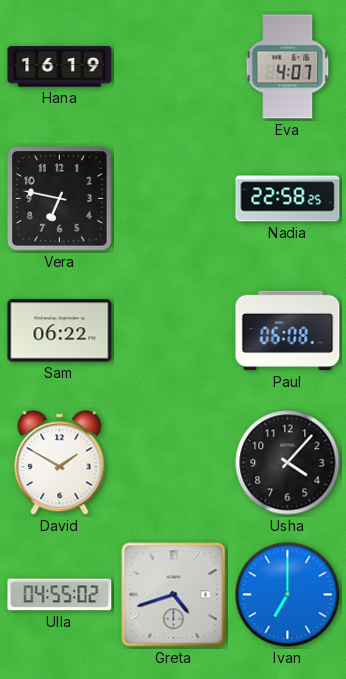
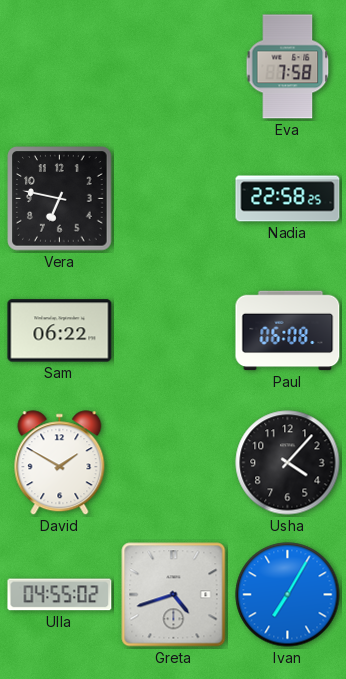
Hana: 16:19 -> none
Eva: 4:07 -> 7:58
Ivan: 7:00 -> 7:05
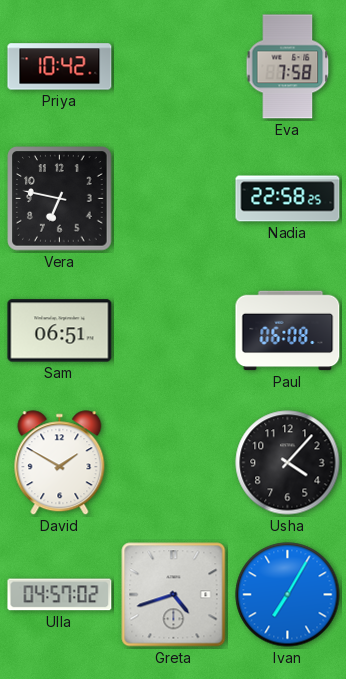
Priya: none -> 10:42
Sam: 06:22 -> 06:51
Ulla: 04:55 -> 04:57
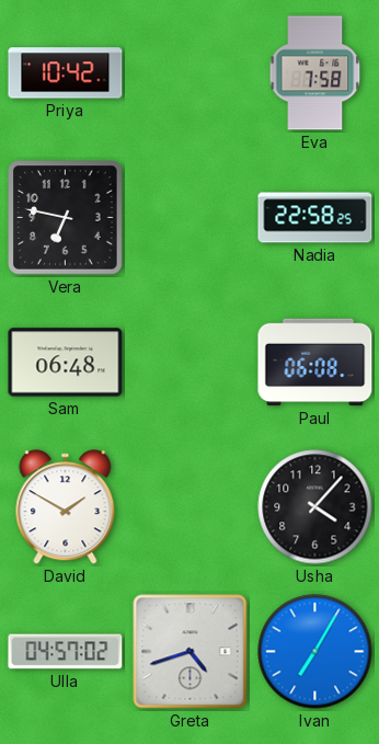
Sam: 06:51 -> 06:48
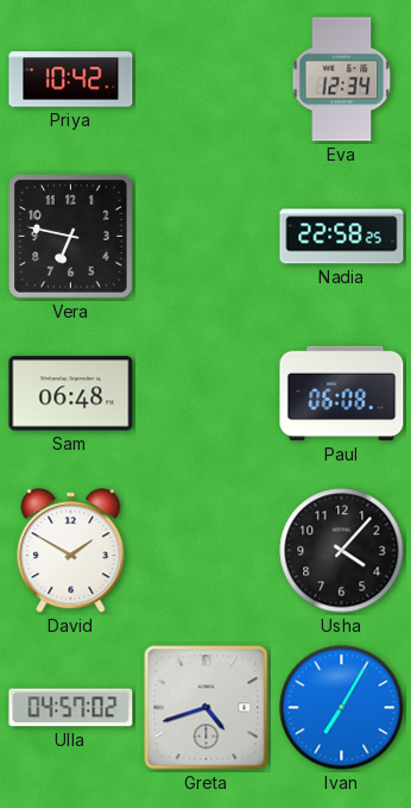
Eva: 7:58 -> 12:34
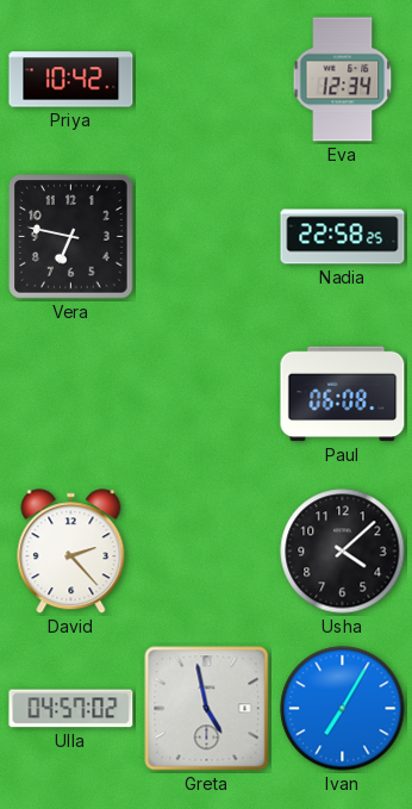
Sam: 06:48 -> none
David: 1:50 -> 2:23
Usha: 4:07 -> 4:08
Greta: 4:42 -> 4:58
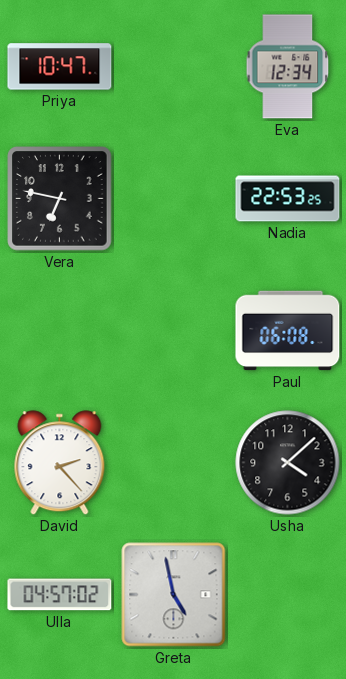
Priya: 10:42 -> 10:47
Nadia: 22:58 -> 22:53
Ivan: 7:05 -> none
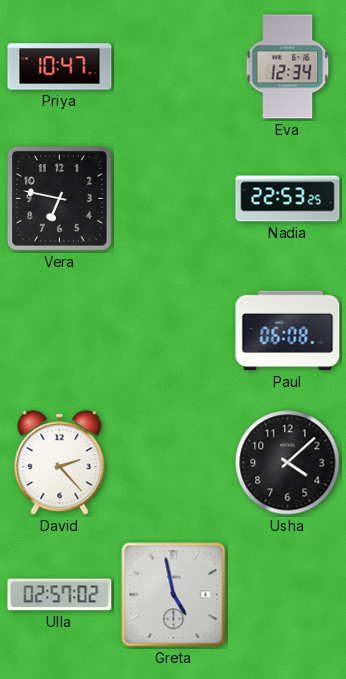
Ulla: 04:57 -> 02:57
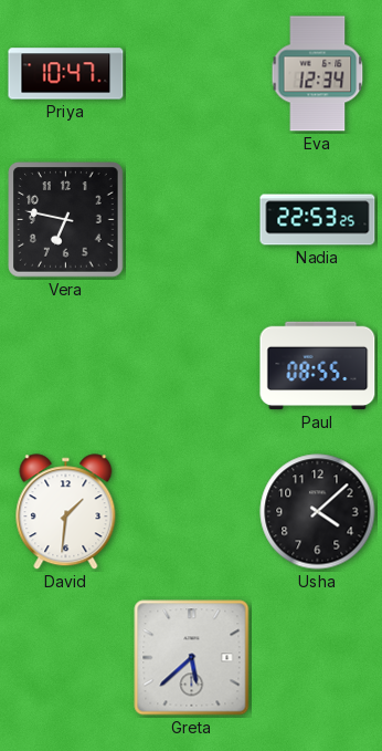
Paul: 06:08 -> 08:55
David: 2:23 -> 1:31
Ulla: 02:57 -> none
Greta: 4:58 -> 5:38
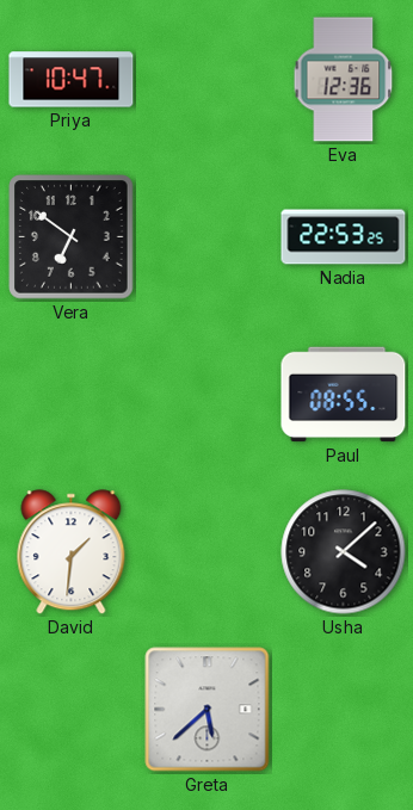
Eva: 12:34 -> 12:36
Vera: 6:47 -> 6:51
